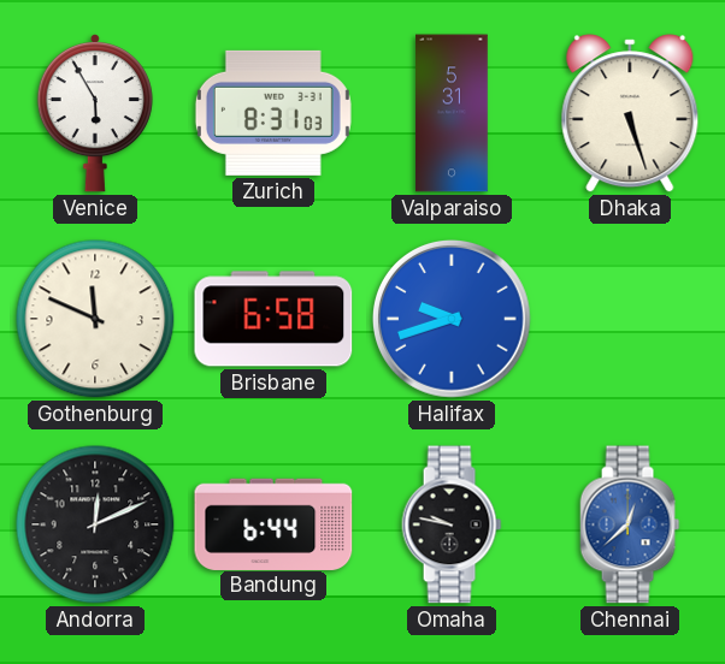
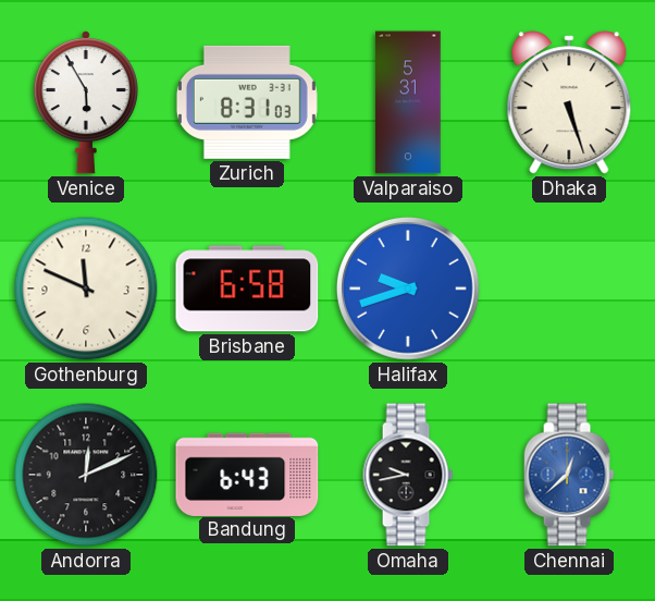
Bandung: 6:44 -> 6:43
Omaha: 9:47 -> 9:43
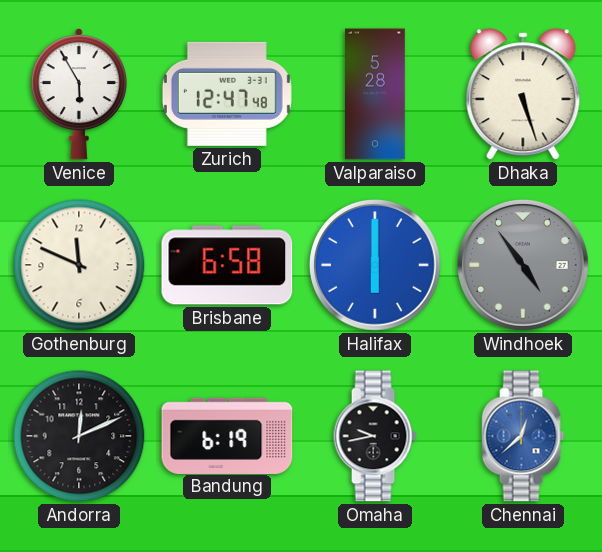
Zurich: 8:31 -> 12:47
Valparaiso: 5:31 -> 5:28
Halifax: 9:42 -> 6:00
Windhoek: none -> 4:54
Bandung: 6:43 -> 6:19
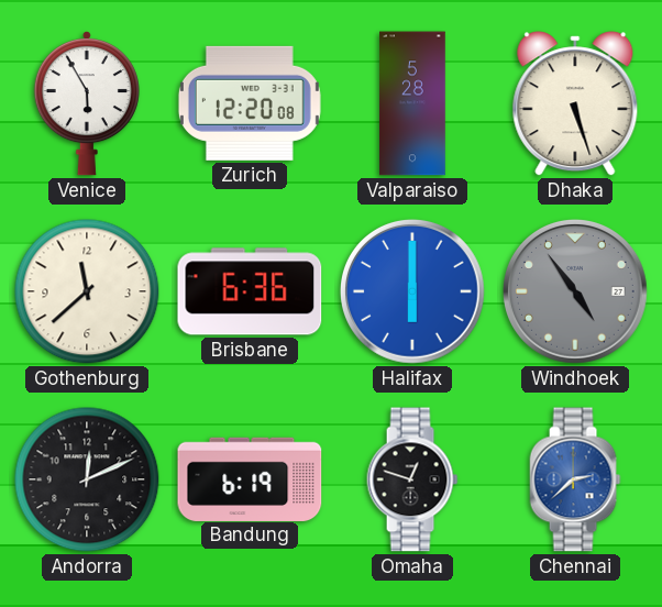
Zurich: 12:47 -> 12:20
Gothenburg: 11:49 -> 11:38
Brisbane: 6:58 -> 6:36
Omaha: 9:43 -> 12:48
Chennai: 12:38 -> 2:38
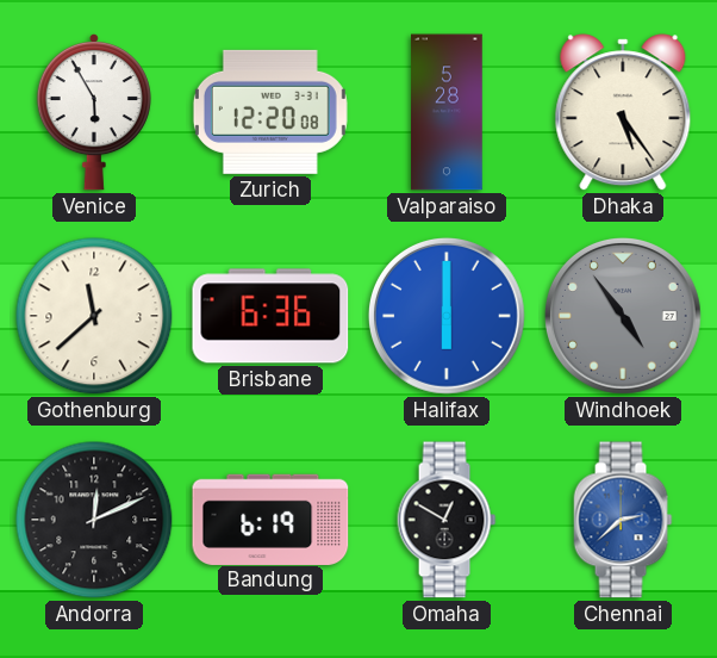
Dhaka: 5:27 -> 5:24
Omaha: 12:48 -> 12:50
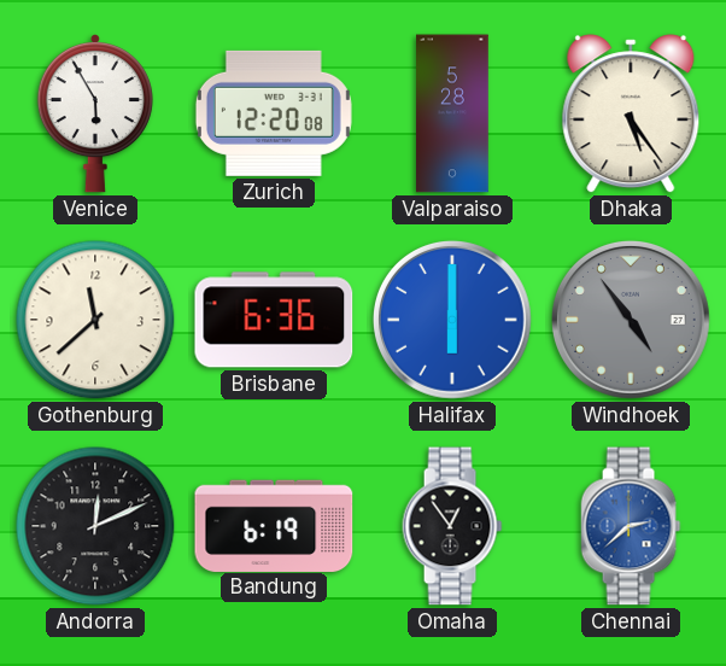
Omaha: 12:50 -> 12:54
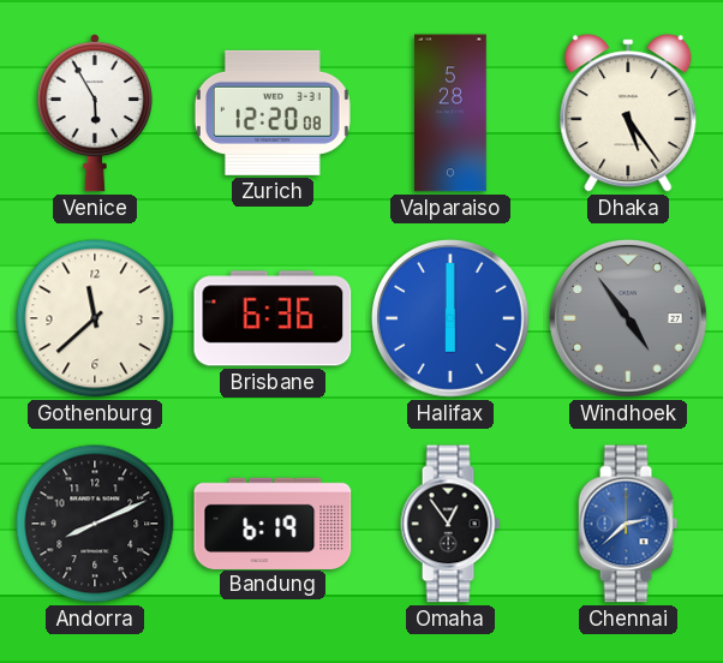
Andorra: 12:11 -> 8:11
